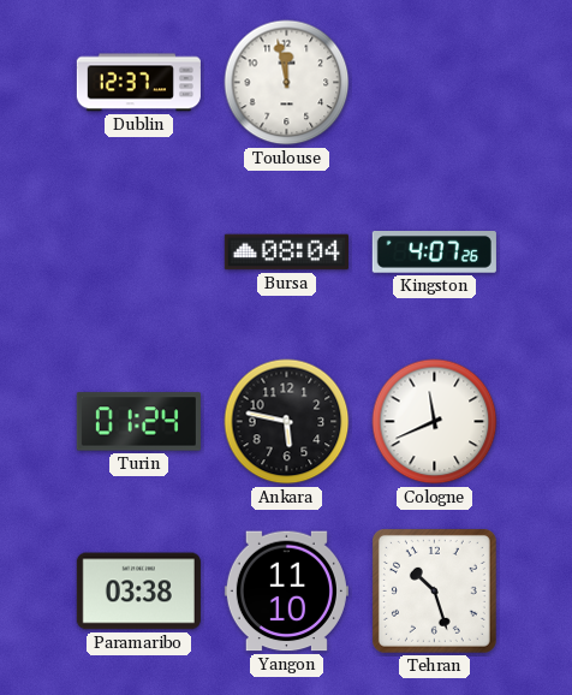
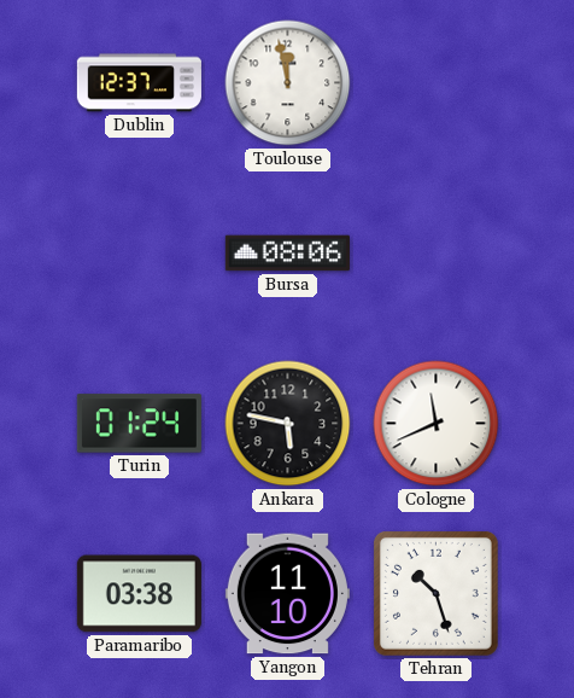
Bursa: 08:04 -> 08:06
Kingston: 4:07 -> none
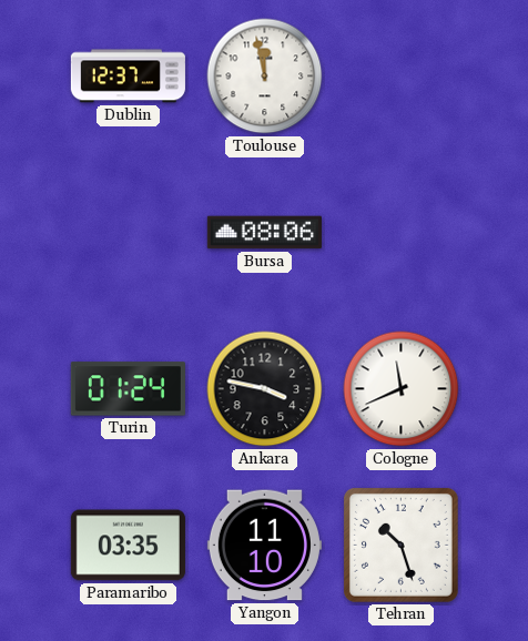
Ankara: 5:47 -> 3:47
Paramaribo: 03:38 -> 03:35
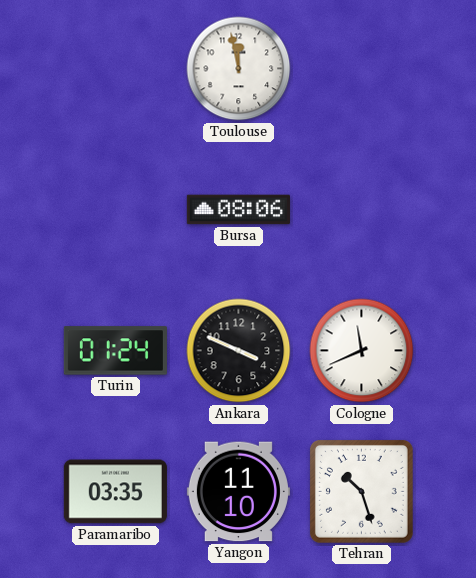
Dublin: 12:37 -> none
Ankara: 3:47 -> 3:49
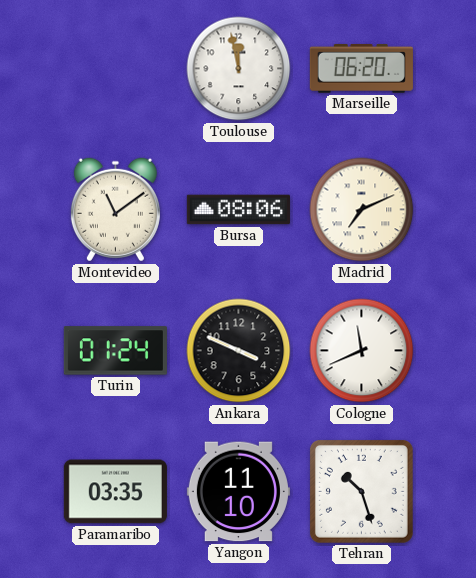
Marseille: none -> 06:20
Montevideo: none -> 11:09
Madrid: none -> 7:11
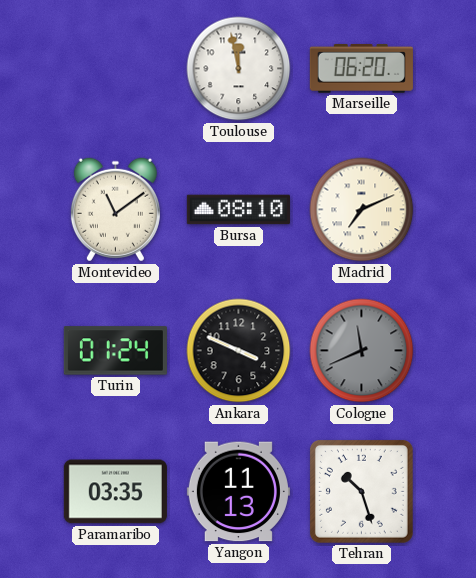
Bursa: 08:06 -> 08:10
Cologne dial: white -> grey
Yangon: 11:10 -> 11:13
